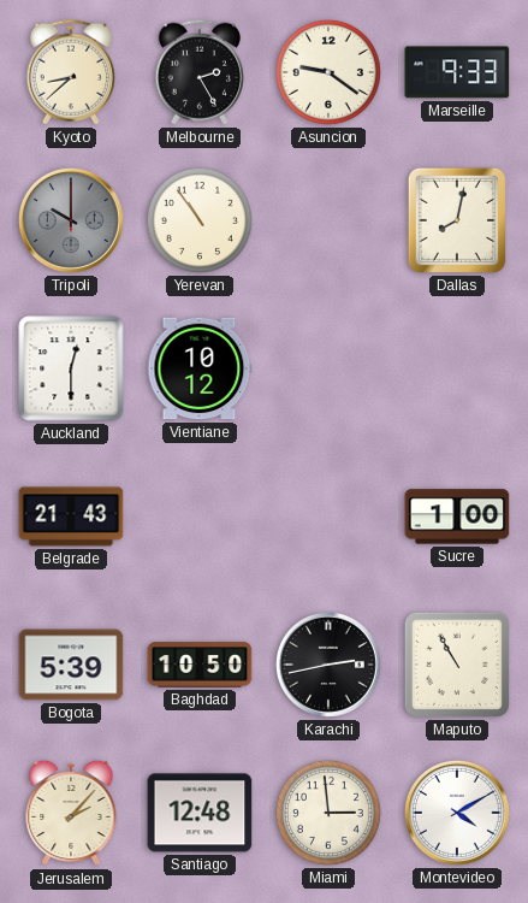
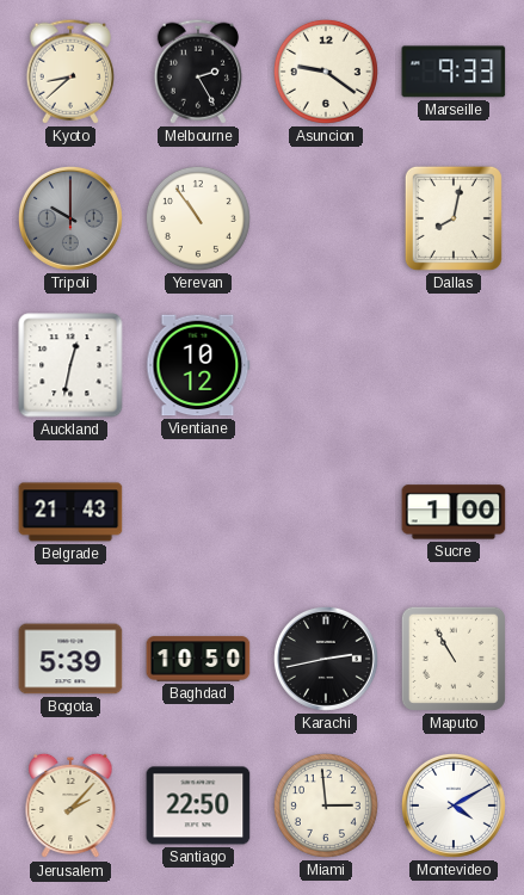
Auckland: 12:30 -> 12:32
Santiago: 12:48 -> 22:50
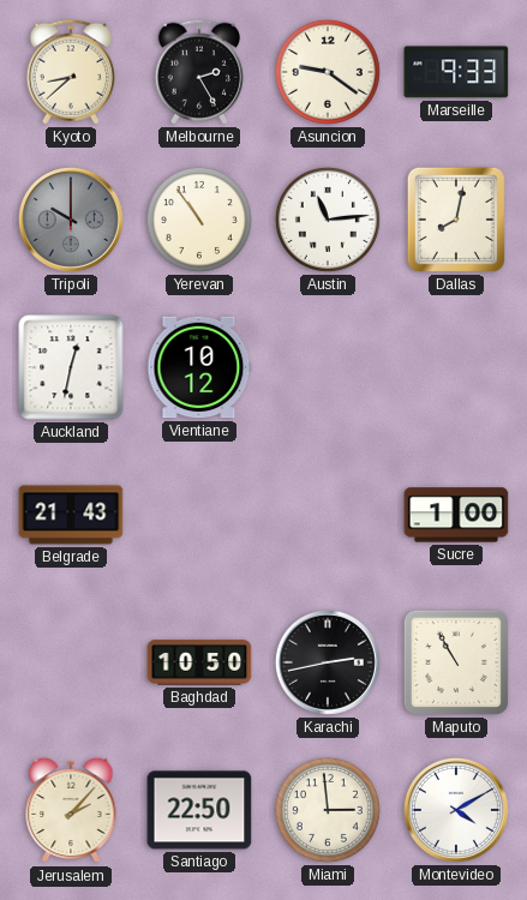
Austin: none -> 11:14
Bogota: 5:39 -> none
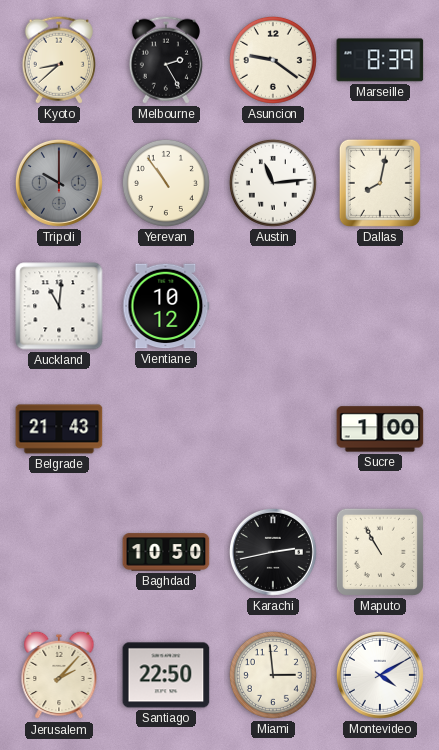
Marseille: 9:33 -> 8:39
Auckland: 12:32 -> 11:01
